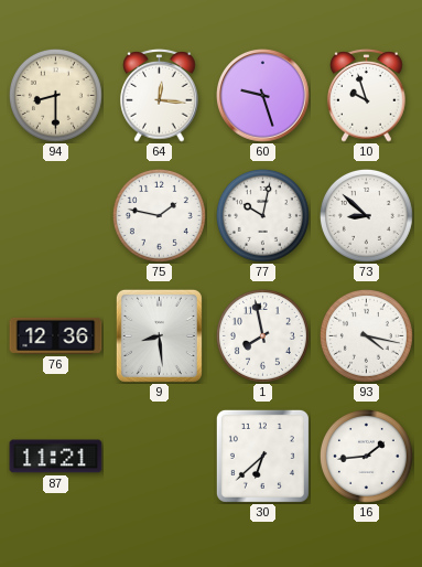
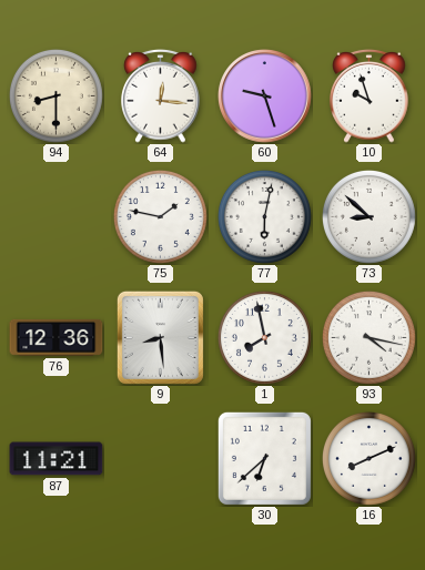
77: 10:02 -> 6:02
16: 1:44 -> 8:11
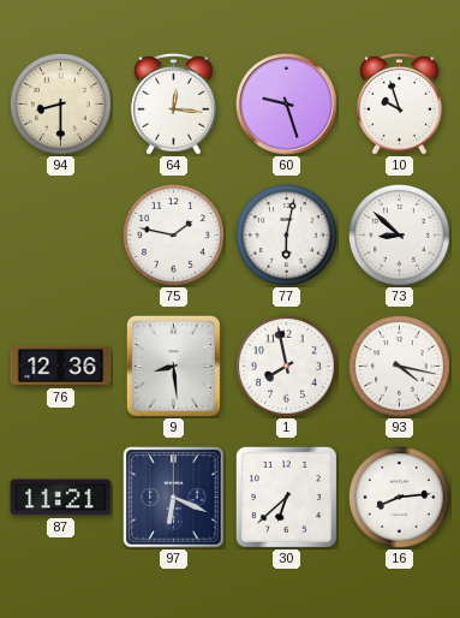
97: none -> 6:19
16: 8:11 -> 8:14
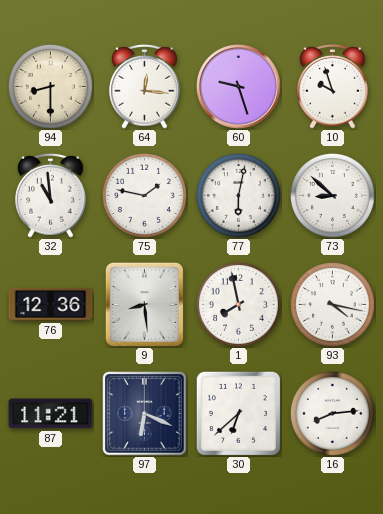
32: none -> 10:59
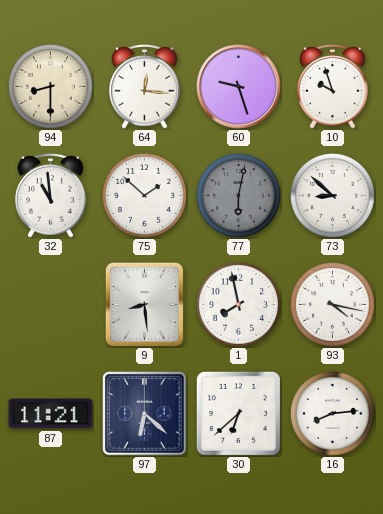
75: 1:47 -> 1:52
77 dial: white -> grey
76: 12:36 -> none
97: 6:19 -> 6:22
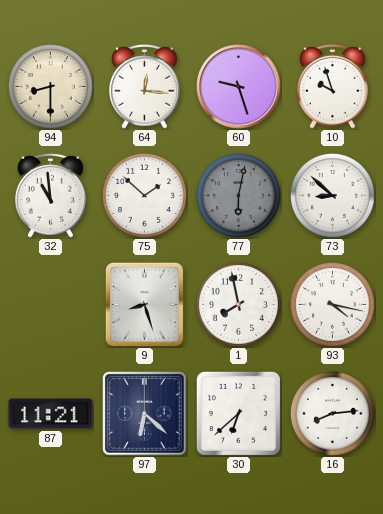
9: 8:29 -> 8:27
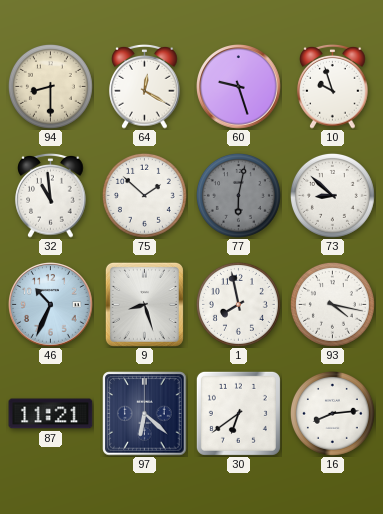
64: 12:16 -> 12:20
46: none -> 10:34
30: 6:38 -> 6:39
